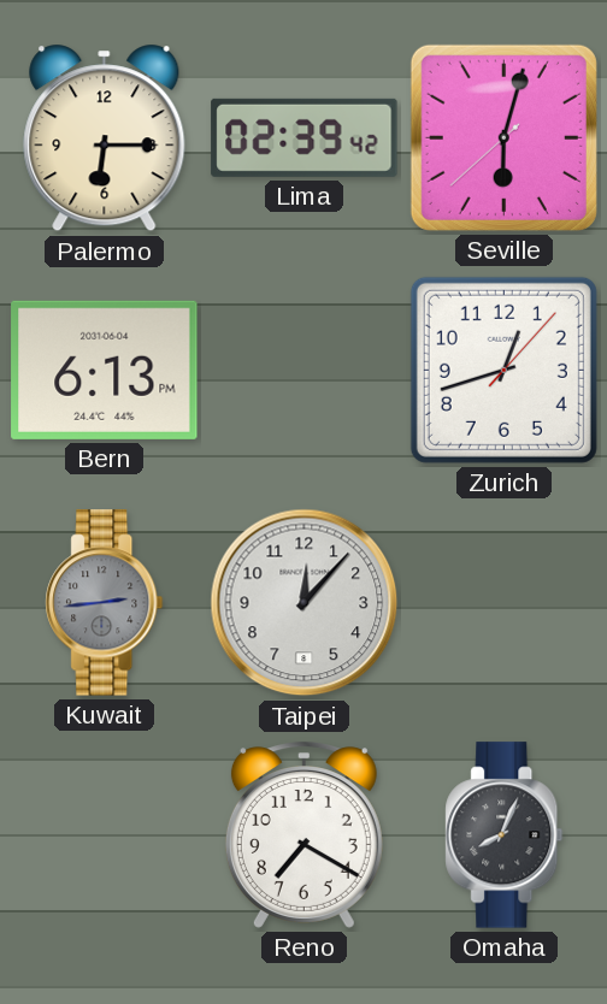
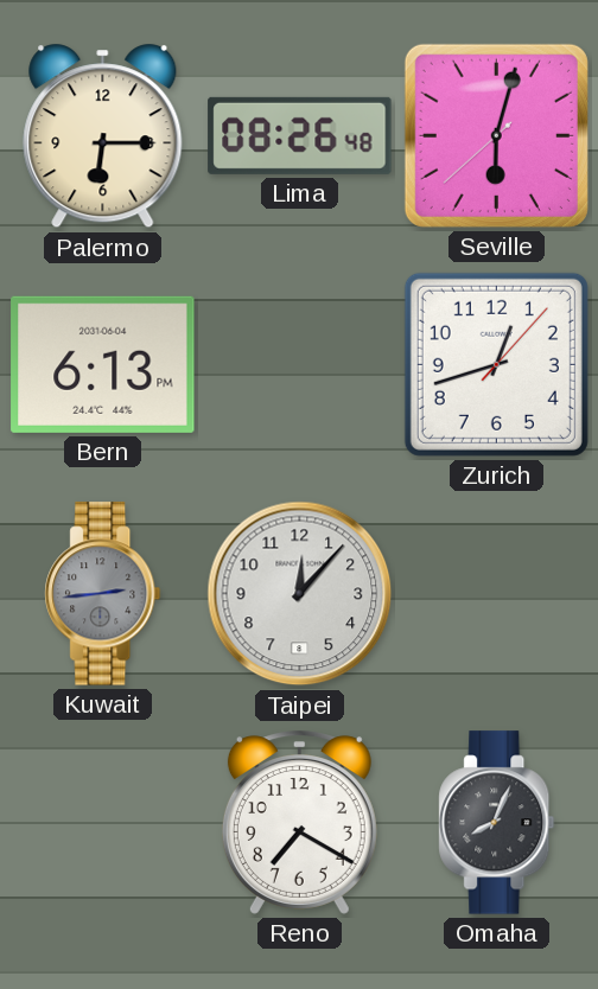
Lima: 02:39 -> 08:26
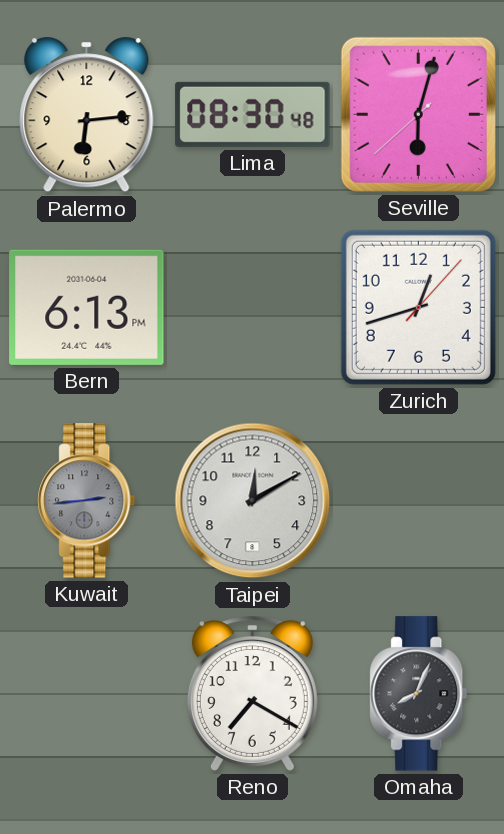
Palermo: 6:15 -> 6:14
Lima: 08:26 -> 08:30
Taipei: 12:07 -> 12:10
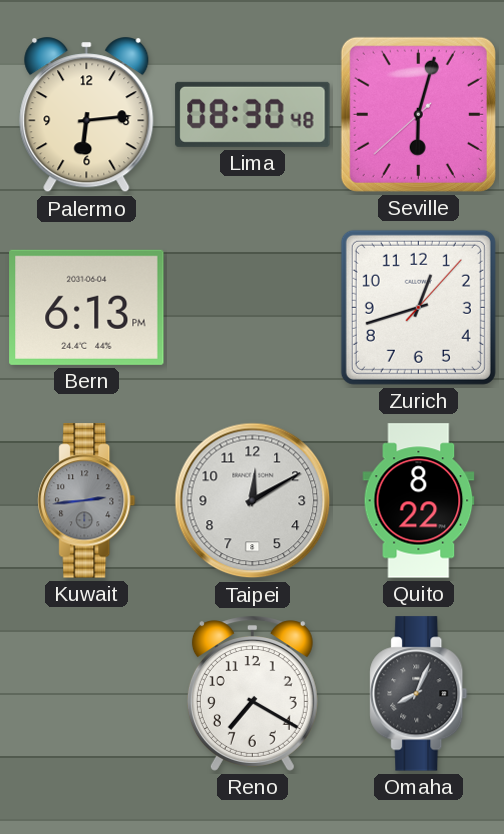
Quito: none -> 8:22
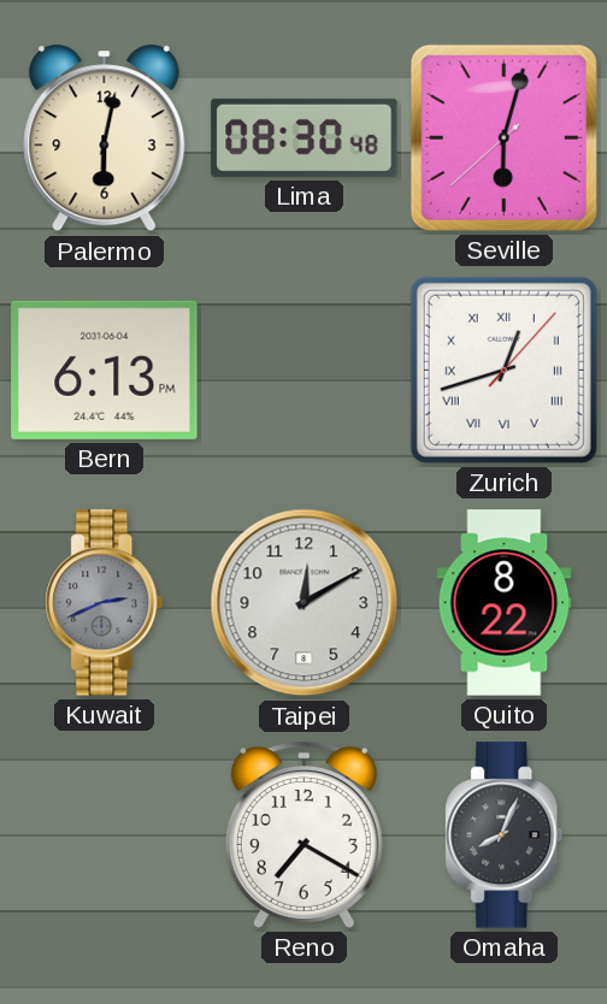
Palermo: 6:14 -> 6:02
Zurich numerals: Arabic -> Roman
Kuwait: 2:44 -> 2:41
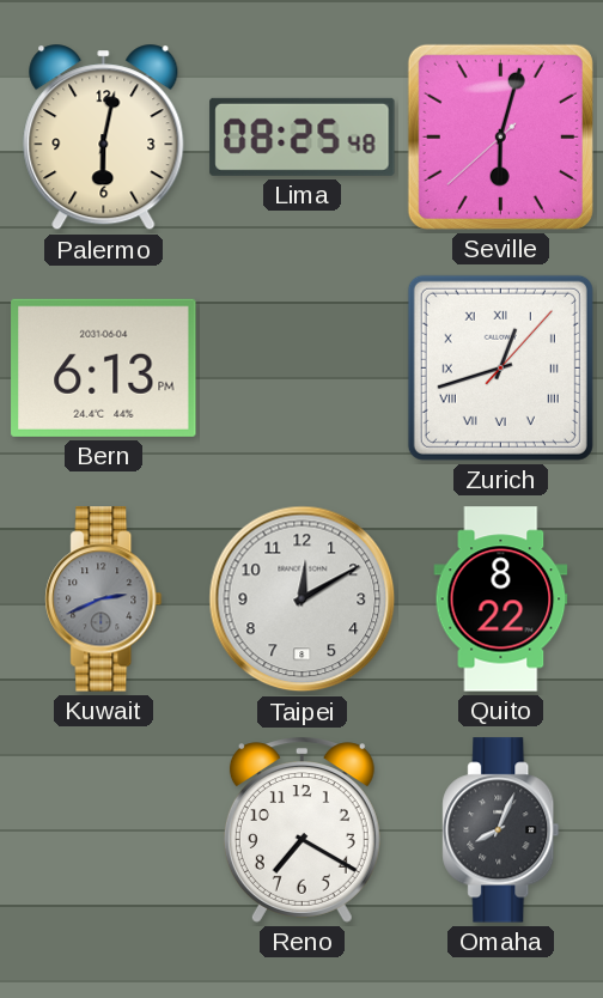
Lima: 08:30 -> 08:25
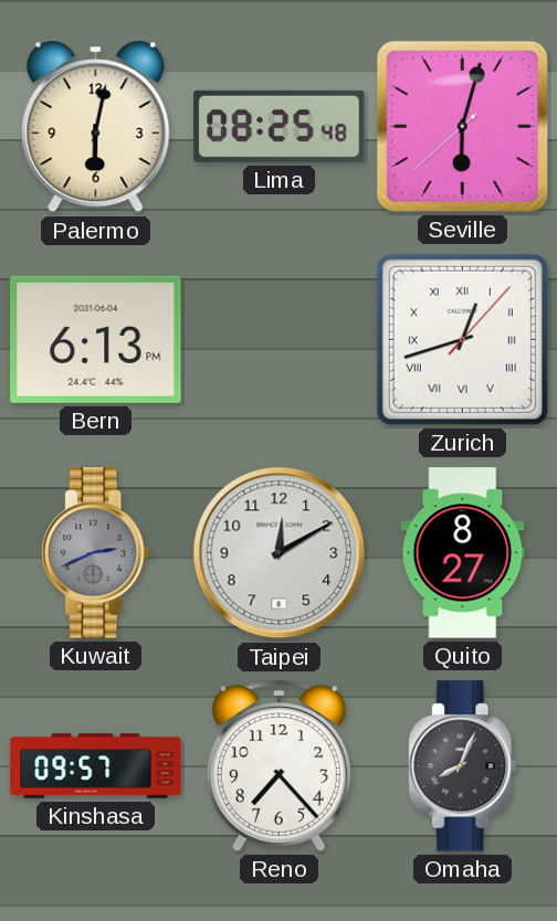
Quito: 8:22 -> 8:27
Kinshasa: none -> 09:57
Reno: 7:20 -> 7:23
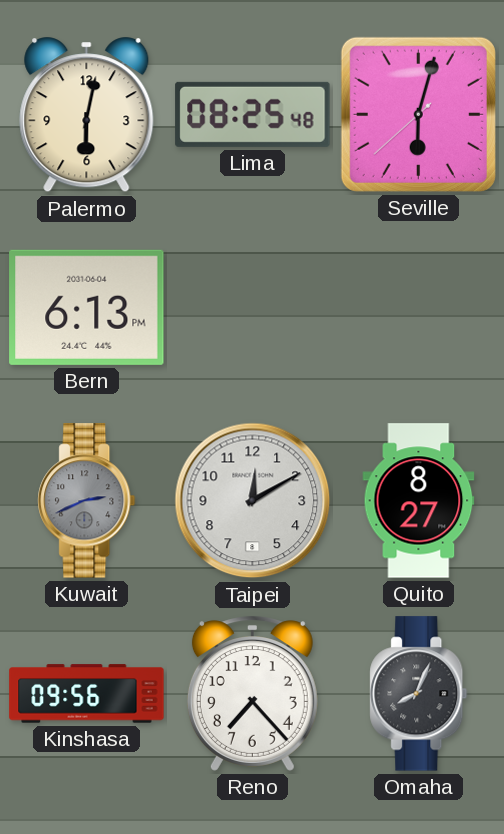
Zurich: 12:42 -> none
Kinshasa: 09:57 -> 09:56
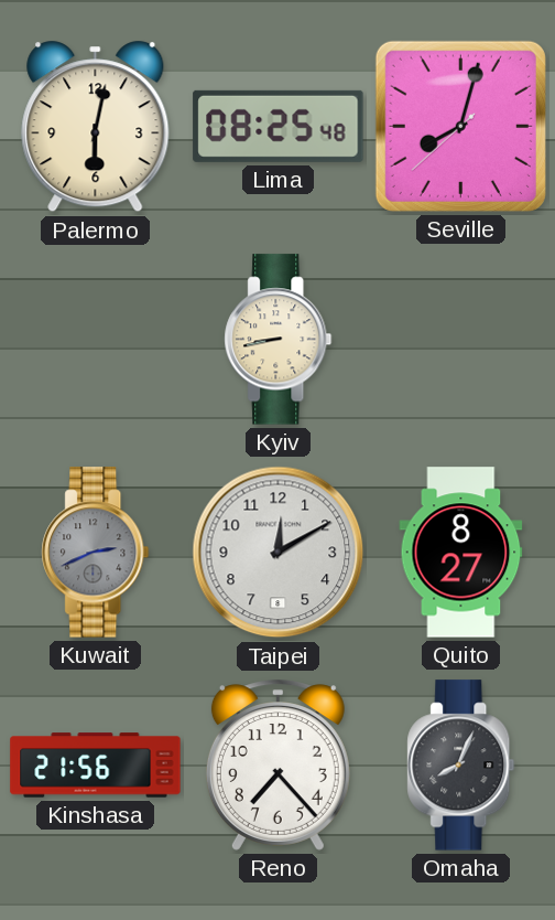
Seville: 6:02 -> 8:02
Bern: 6:13 -> none
Kyiv: none -> 8:43
Kinshasa: 09:56 -> 21:56
